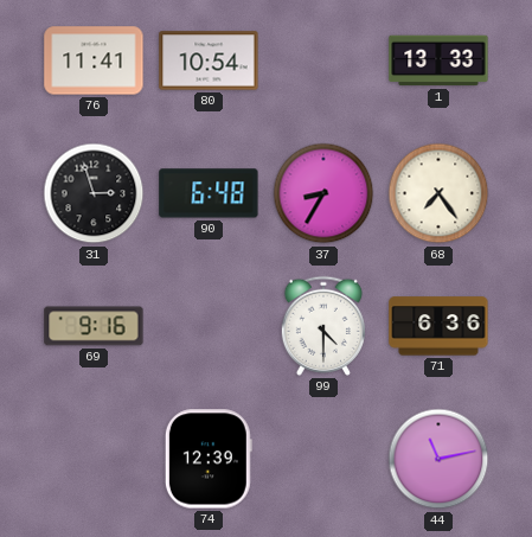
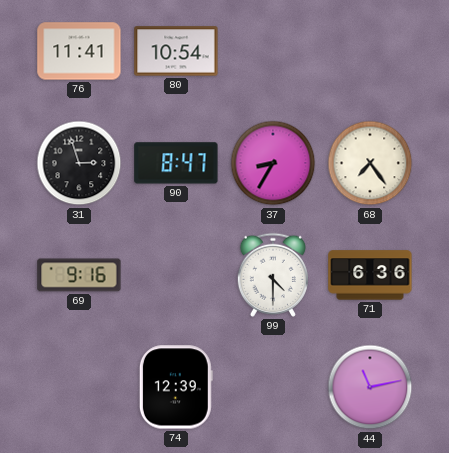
1: 13:33 -> none
90: 6:48 -> 8:47
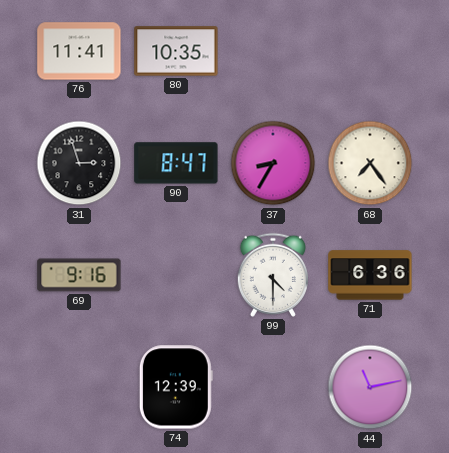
80: 10:54 -> 10:35
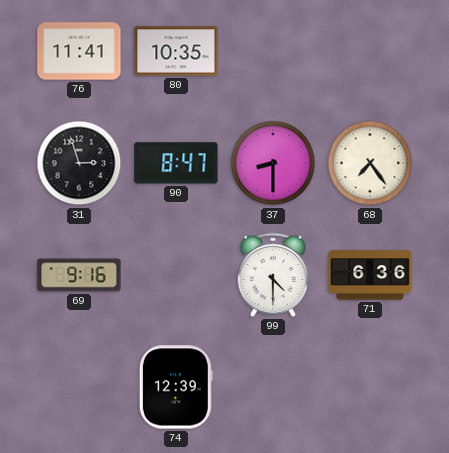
37: 8:35 -> 8:30
44: 11:13 -> none
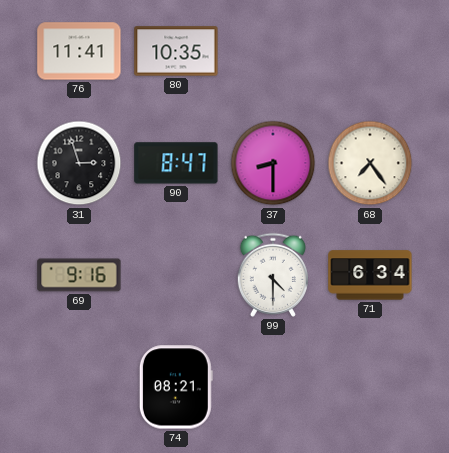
71: 6:36 -> 6:34
74: 12:39 -> 08:21
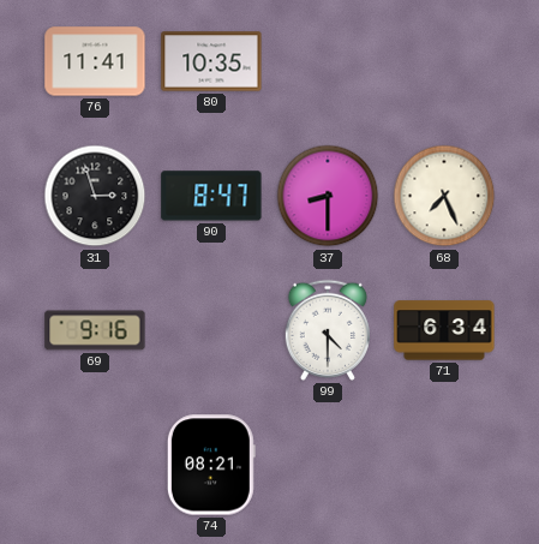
68: 7:24 -> 7:26
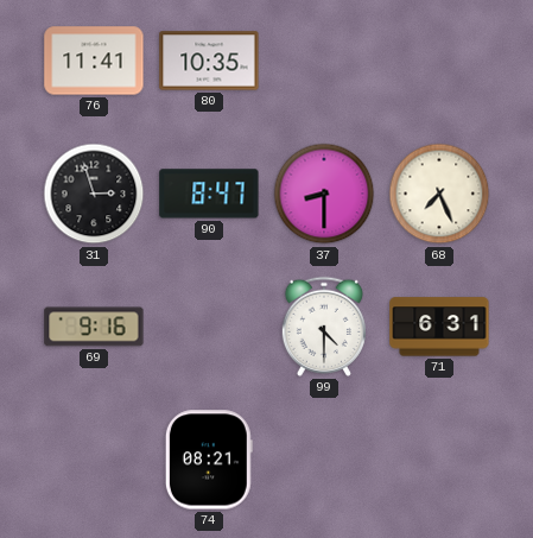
71: 6:34 -> 6:31
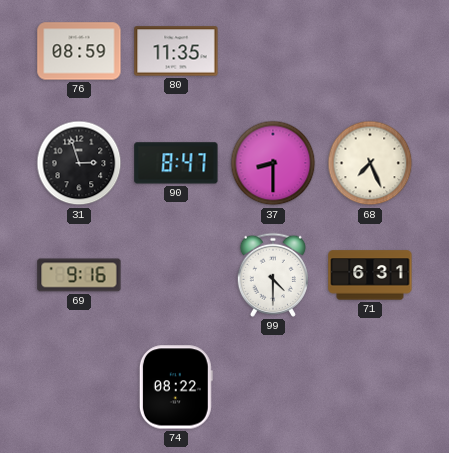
76: 11:41 -> 08:59
80: 10:35 -> 11:35
74: 08:21 -> 08:22
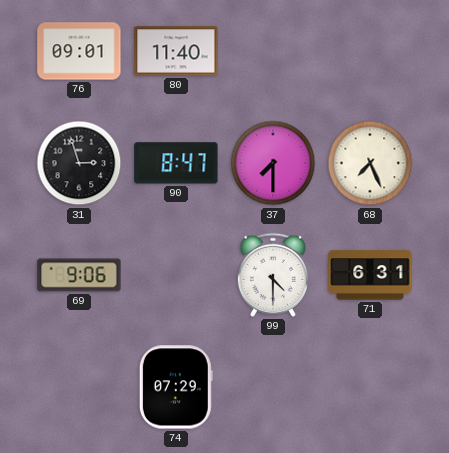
76: 08:59 -> 09:01
80: 11:35 -> 11:40
37: 8:30 -> 7:30
69: 9:16 -> 9:06
74: 08:22 -> 07:29
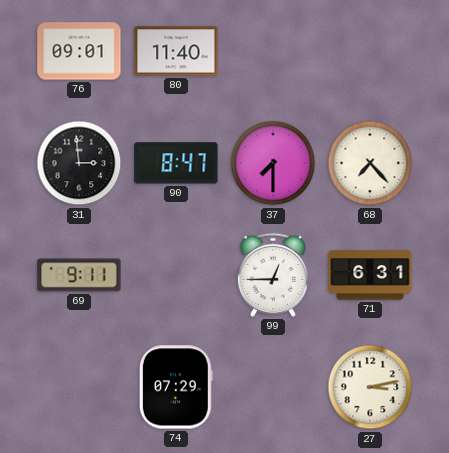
31: 2:57 -> 2:59
68: 7:26 -> 7:23
69: 9:06 -> 9:11
99: 4:30 -> 12:45
27: none -> 3:13
